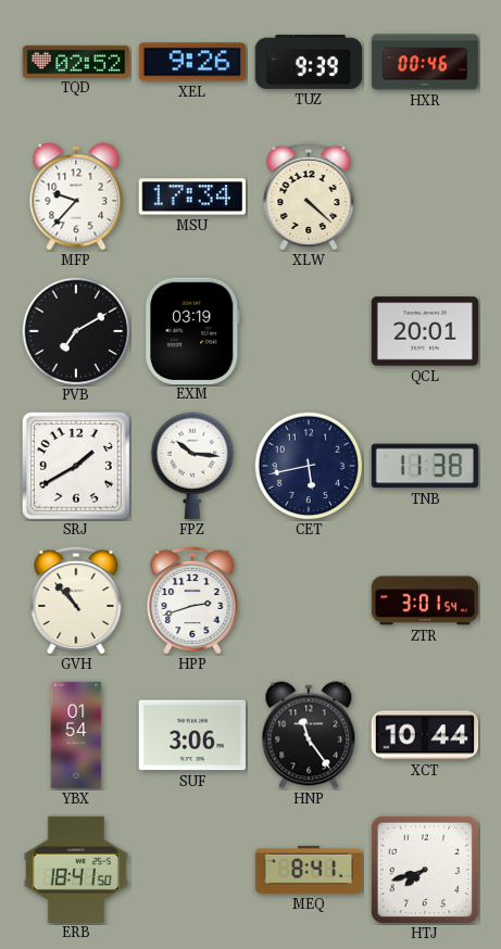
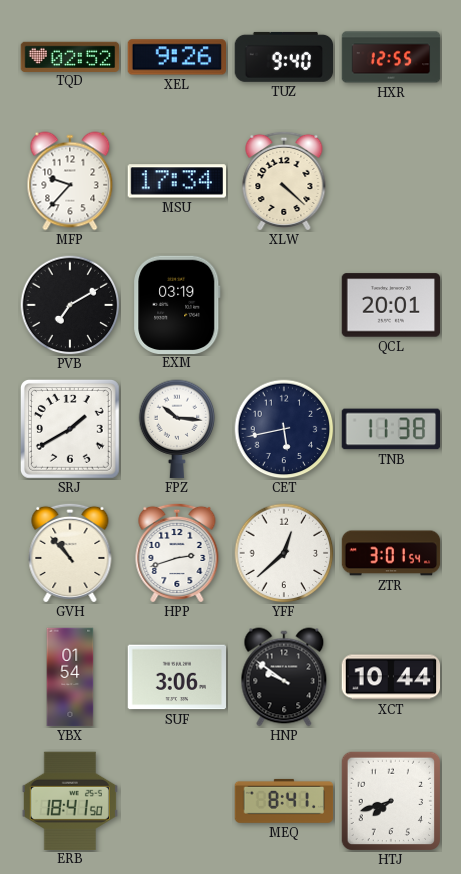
TUZ: 9:39 -> 9:40
HXR: 00:46 -> 12:55
YFF: none -> 12:38
HNP: 11:24 -> 9:51
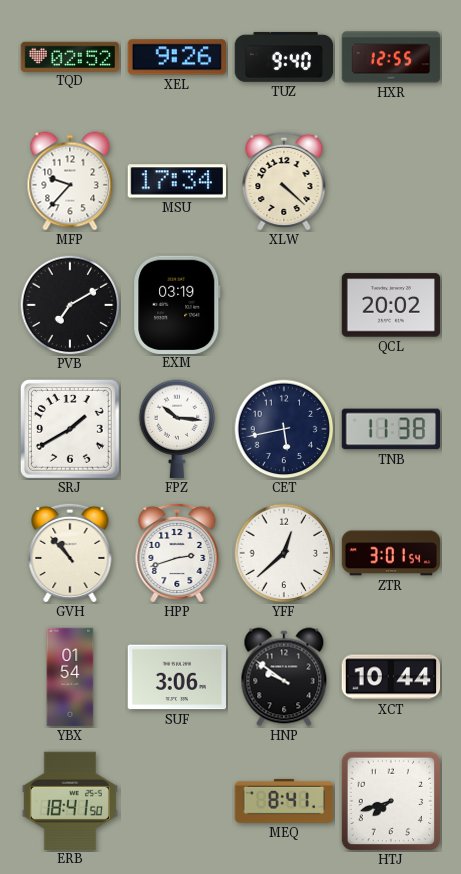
QCL: 20:01 -> 20:02
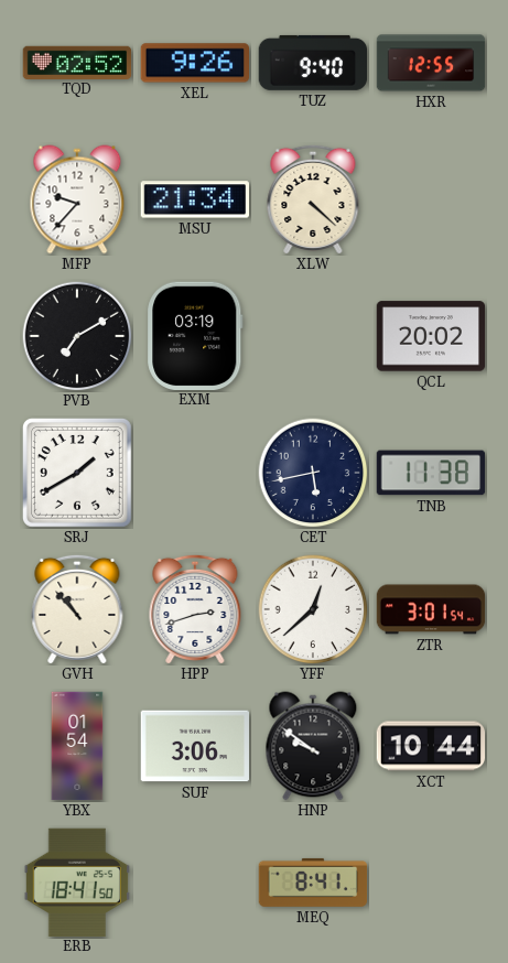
MSU: 17:34 -> 21:34
FPZ: 10:16 -> none
HTJ: 7:42 -> none
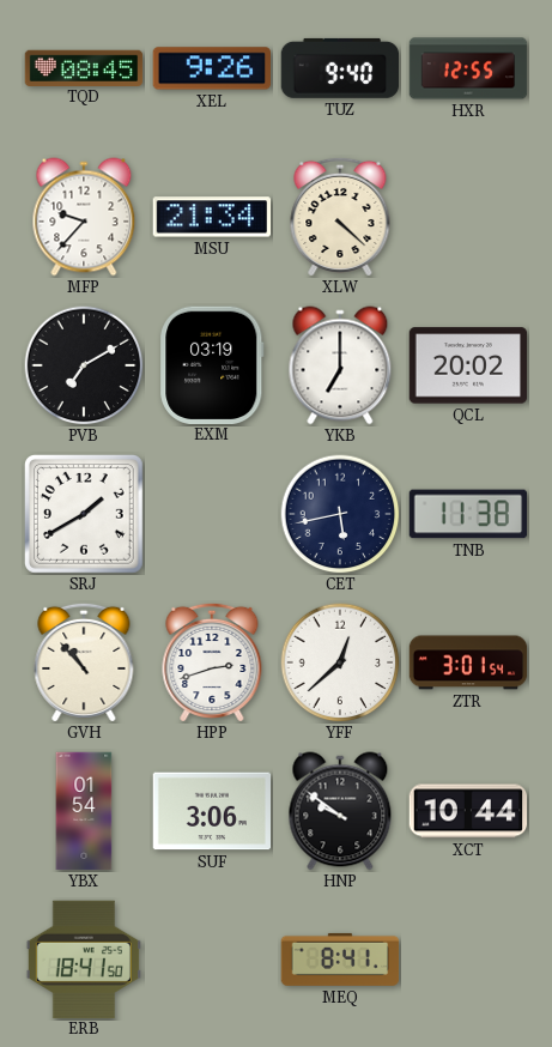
TQD: 02:52 -> 08:45
YKB: none -> 7:00
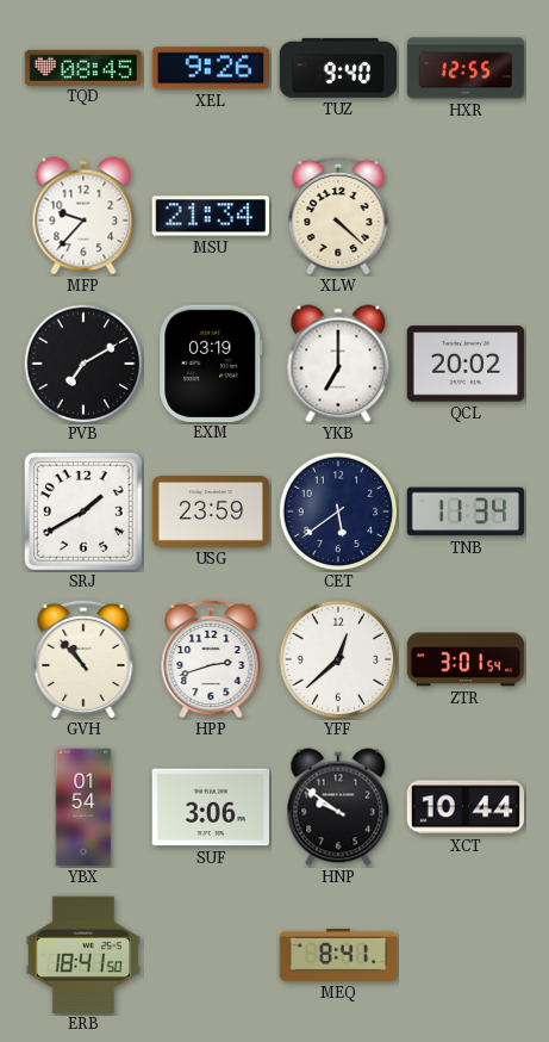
USG: none -> 23:59
CET: 5:43 -> 5:39
TNB: 11:38 -> 11:34
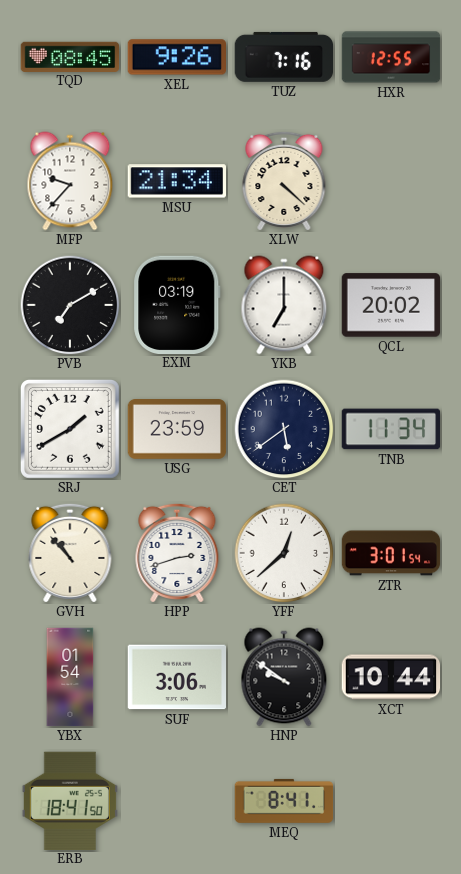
TUZ: 9:40 -> 7:16
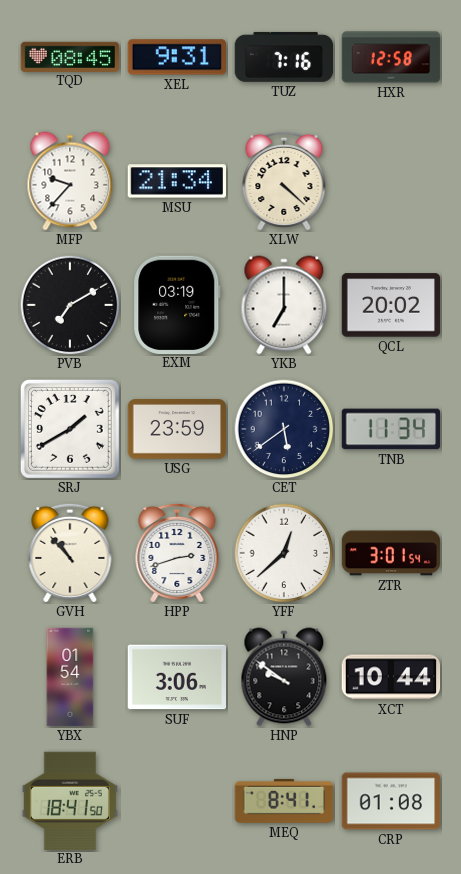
XEL: 9:26 -> 9:31
HXR: 12:55 -> 12:58
CRP: none -> 01:08
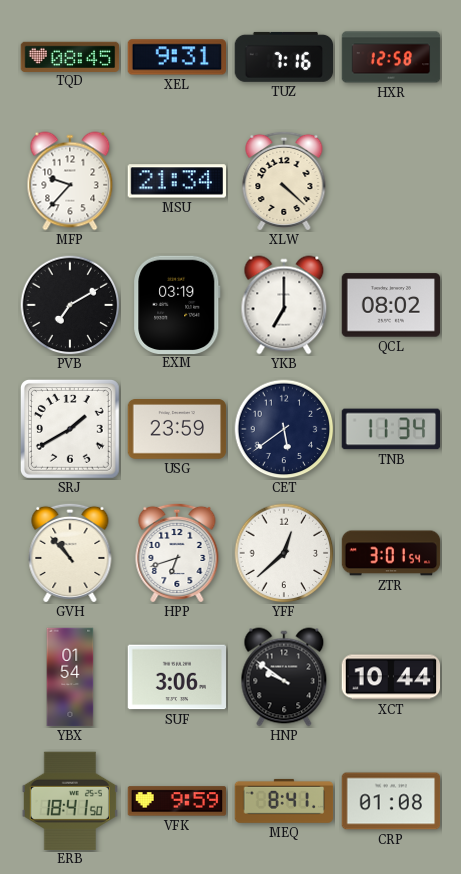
QCL: 20:02 -> 08:02
HPP: 2:42 -> 6:42
VFK: none -> 9:59
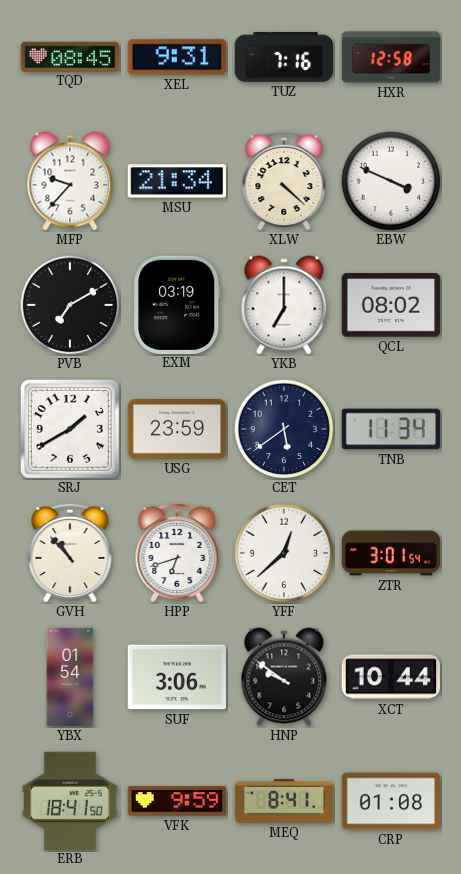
EBW: none -> 3:49
